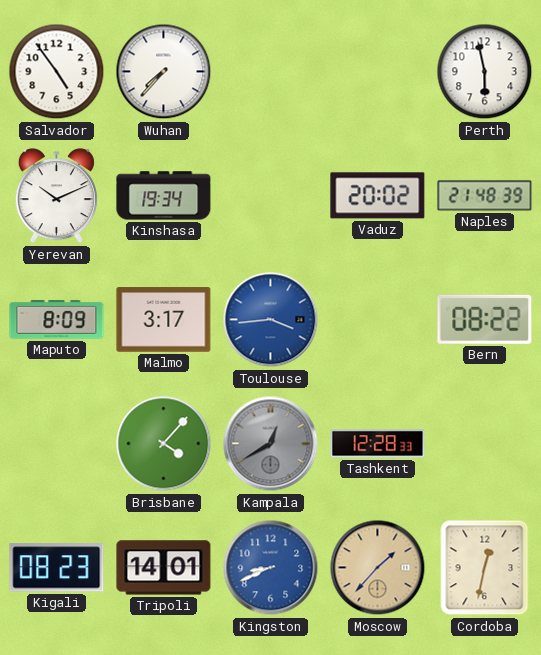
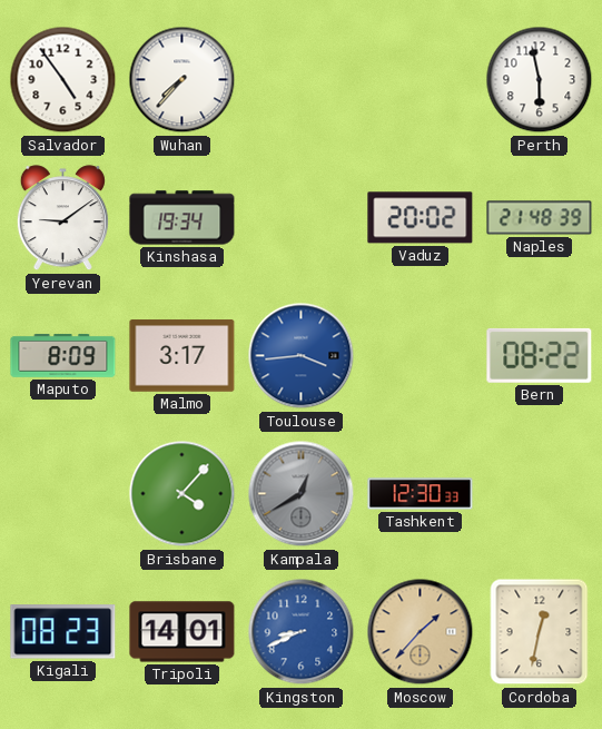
Yerevan: 10:11 -> 9:09
Tashkent: 12:28 -> 12:30
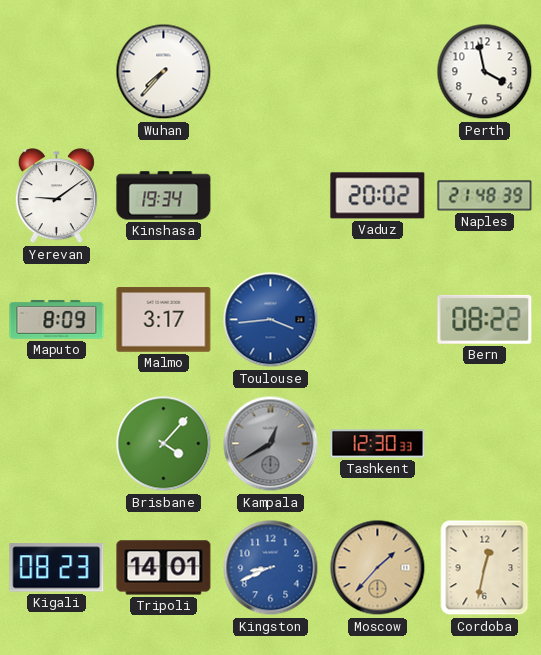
Salvador: 4:54 -> none
Perth: 5:58 -> 3:58
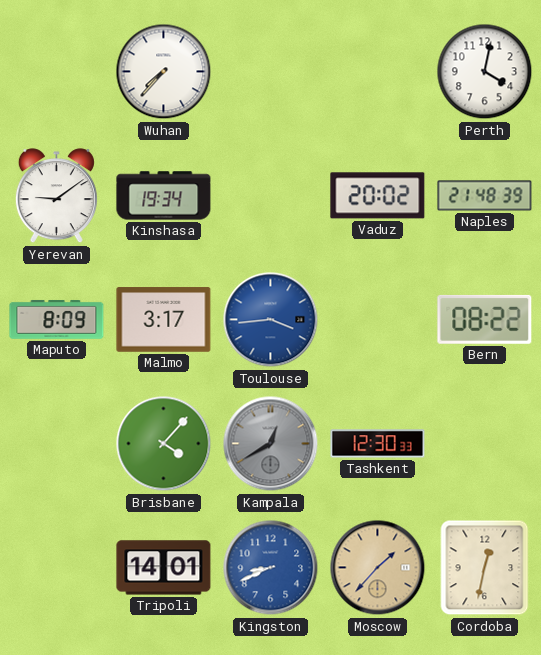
Perth: 3:58 -> 4:02
Kigali: 08:23 -> none
